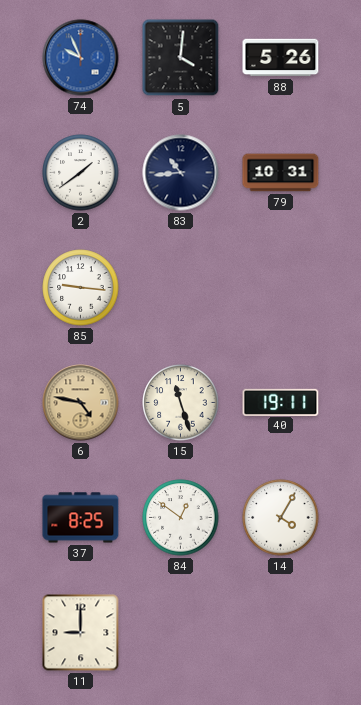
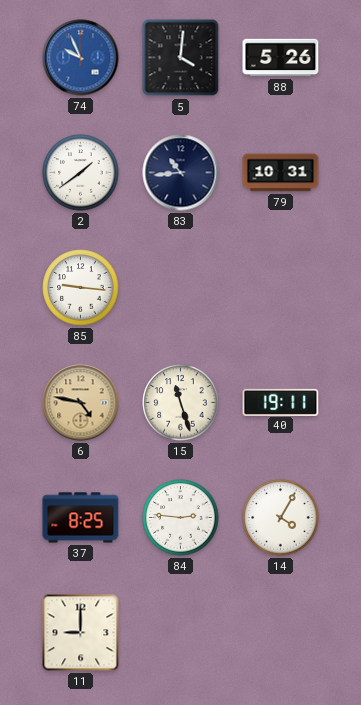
84: 12:51 -> 2:46
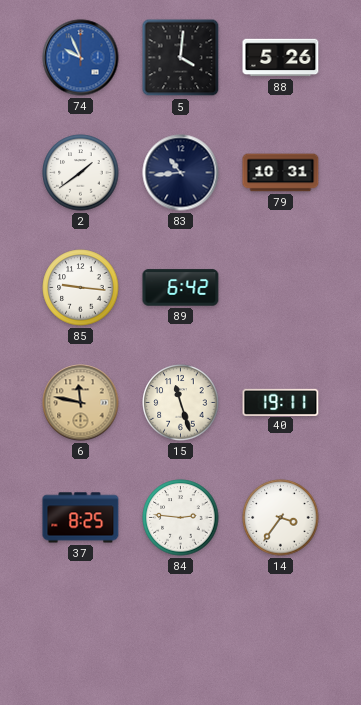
89: none -> 6:42
6: 4:47 -> 11:47
14: 4:05 -> 3:36
11: 9:00 -> none
